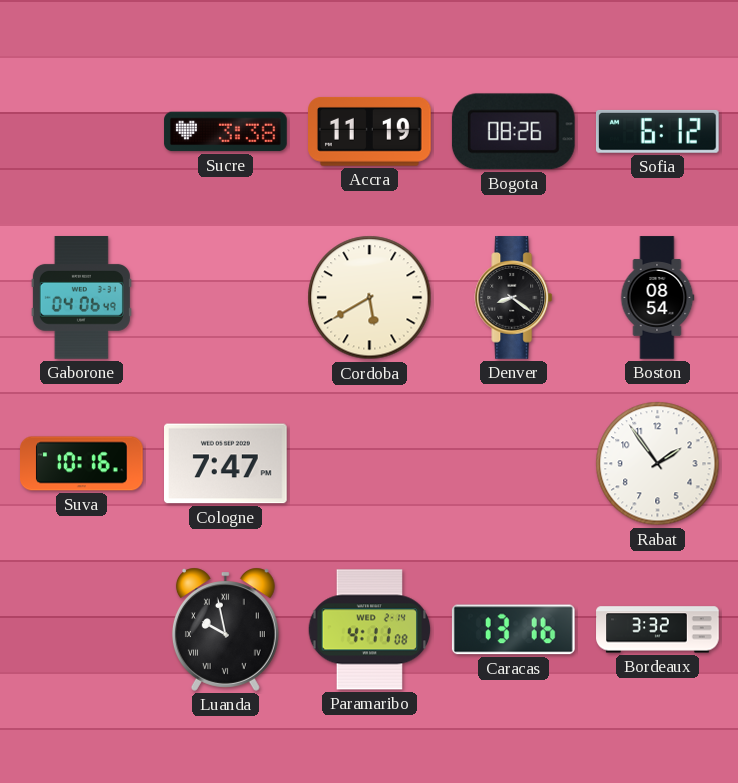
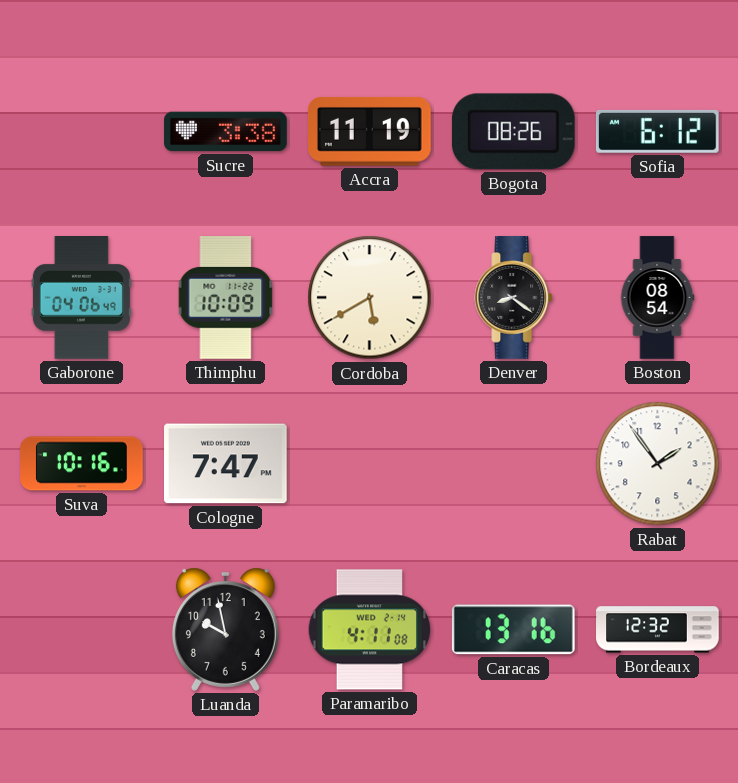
Thimphu: none -> 10:09
Luanda numerals: Roman -> Arabic
Bordeaux: 3:32 -> 12:32
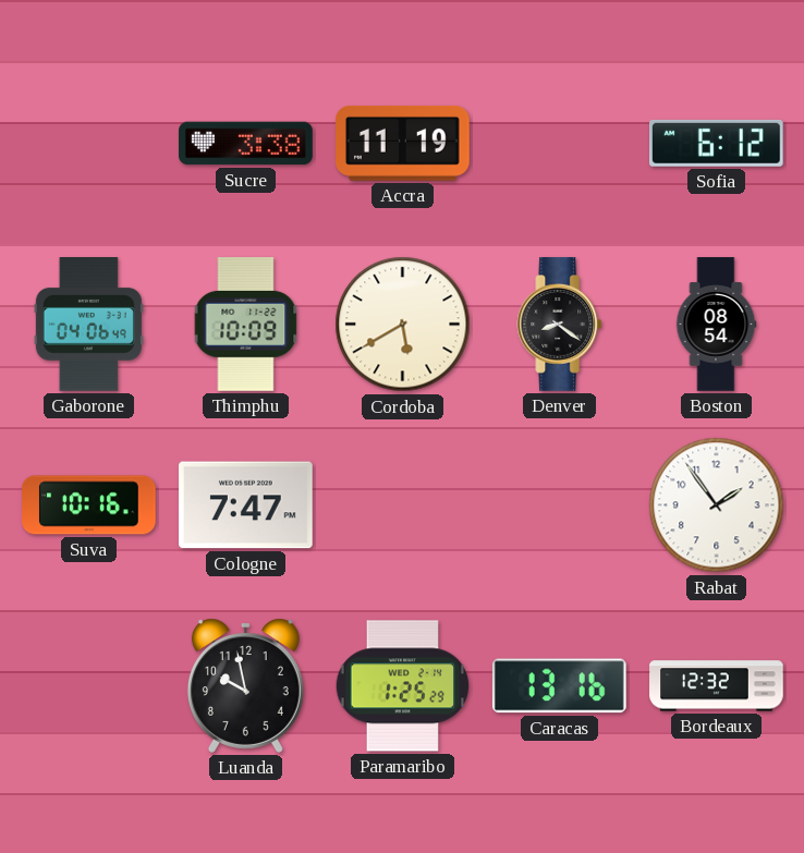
Bogota: 08:26 -> none
Paramaribo: 4:11 -> 1:25
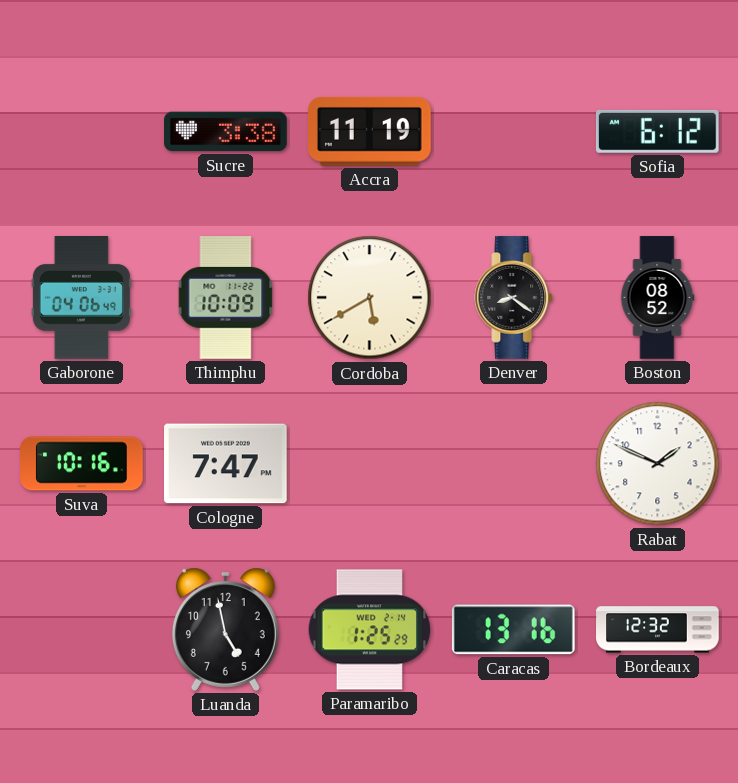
Boston: 08:54 -> 08:52
Rabat: 1:54 -> 1:49
Luanda: 9:58 -> 4:58
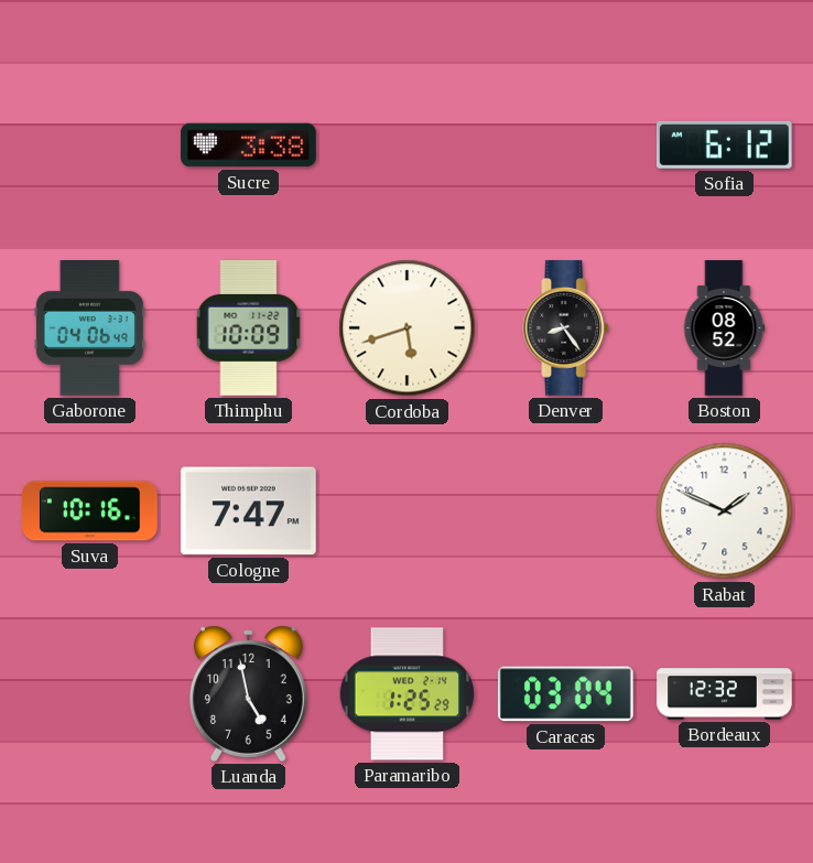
Accra: 11:19 -> none
Cordoba: 5:40 -> 5:42
Denver: 8:21 -> 8:24
Caracas: 13:16 -> 03:04
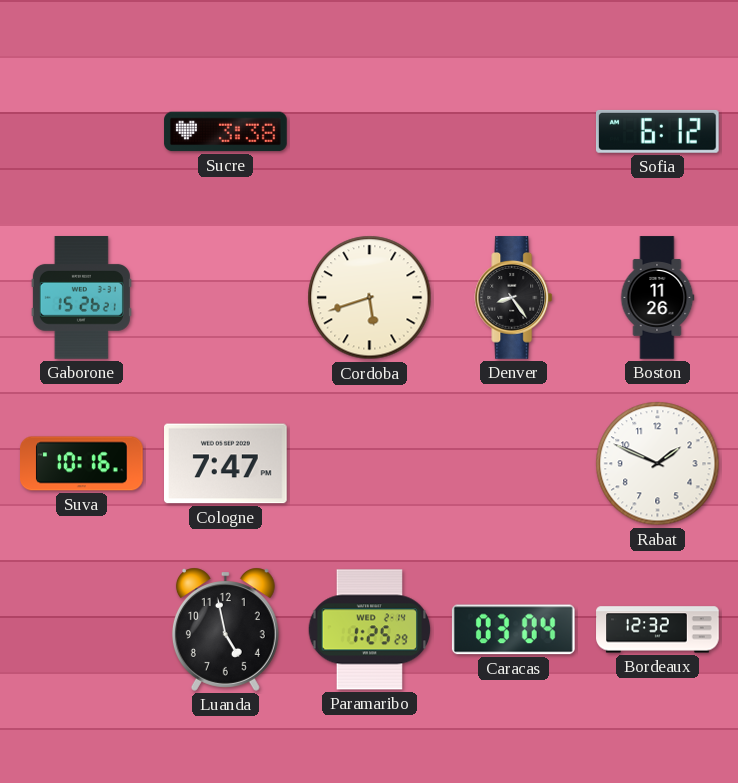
Gaborone: 04:06 -> 15:26
Thimphu: 10:09 -> none
Boston: 08:52 -> 11:26
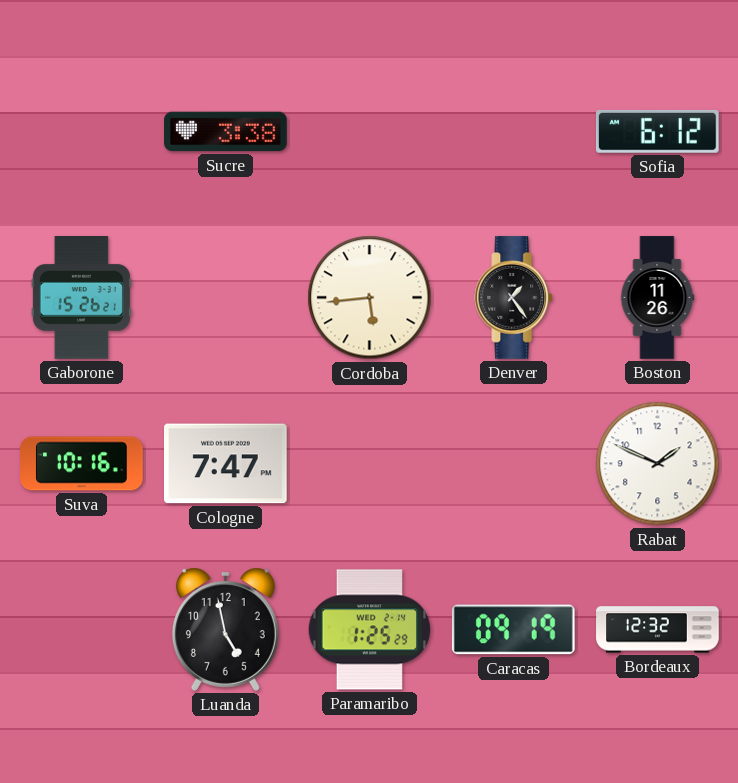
Cordoba: 5:42 -> 5:44
Denver: 8:24 -> 1:24
Caracas: 03:04 -> 09:19
